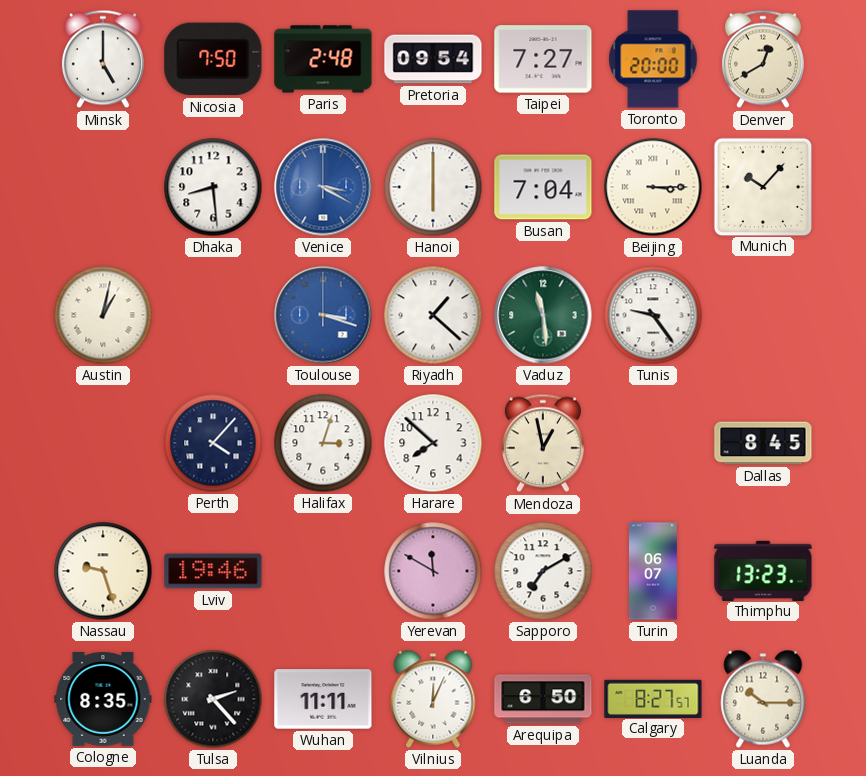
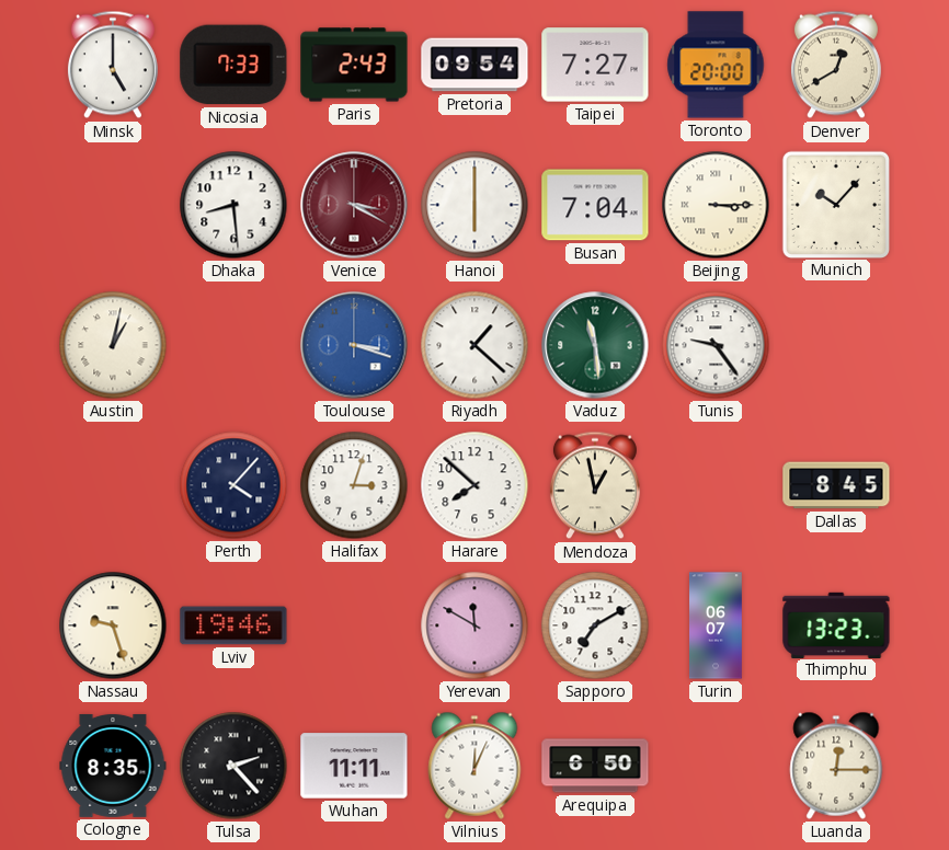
Nicosia: 7:50 -> 7:33
Paris: 2:48 -> 2:43
Venice dial: blue -> burgundy
Calgary: 8:27 -> none
Luanda: 10:15 -> 12:15
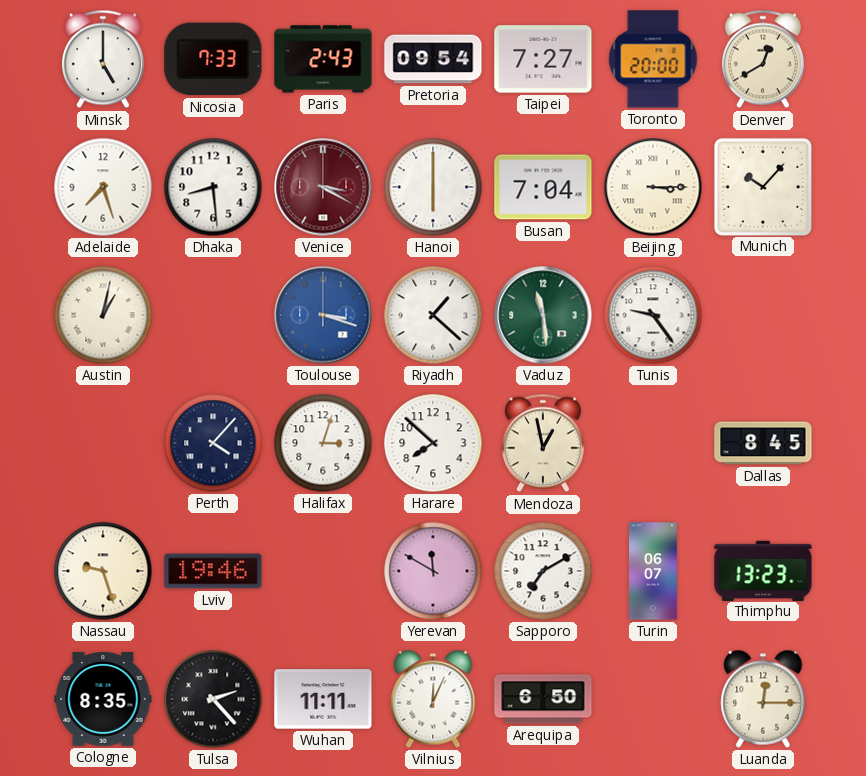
Adelaide: none -> 7:27
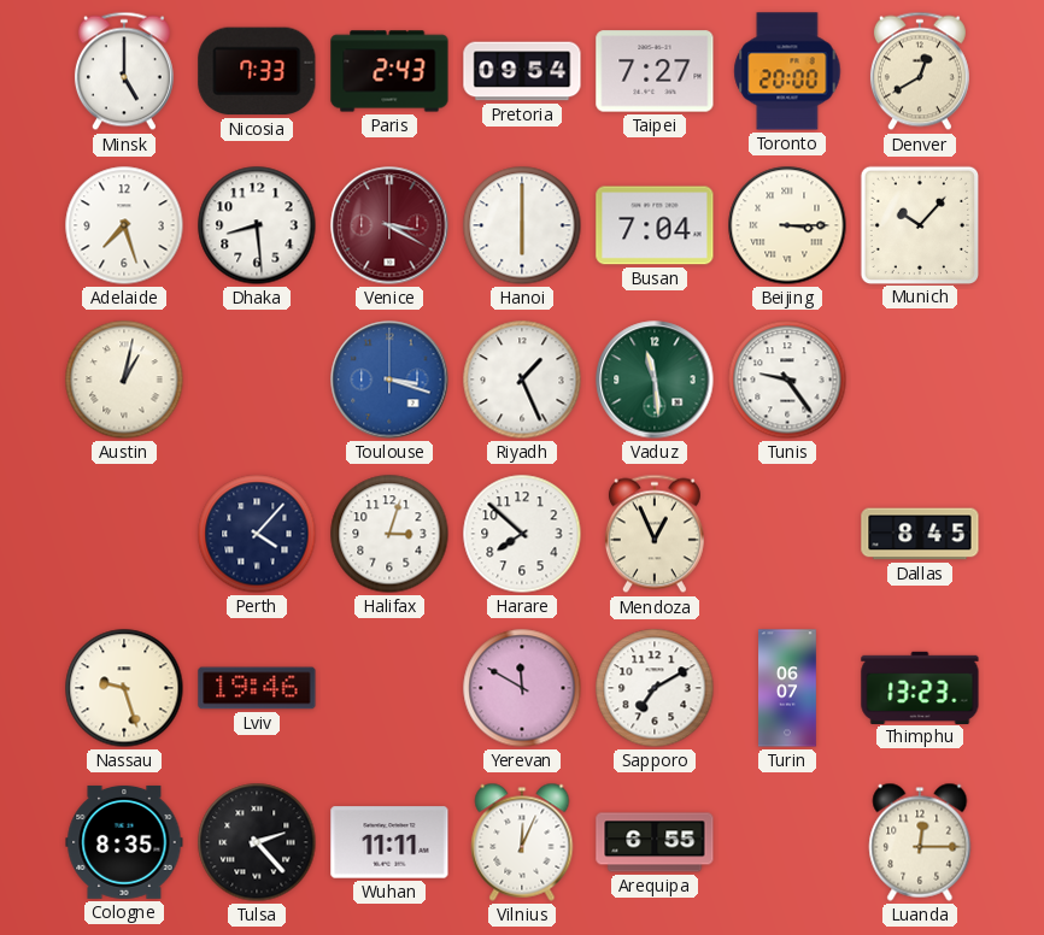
Riyadh: 1:22 -> 1:26
Mendoza: 12:58 -> 12:56
Arequipa: 6:50 -> 6:55
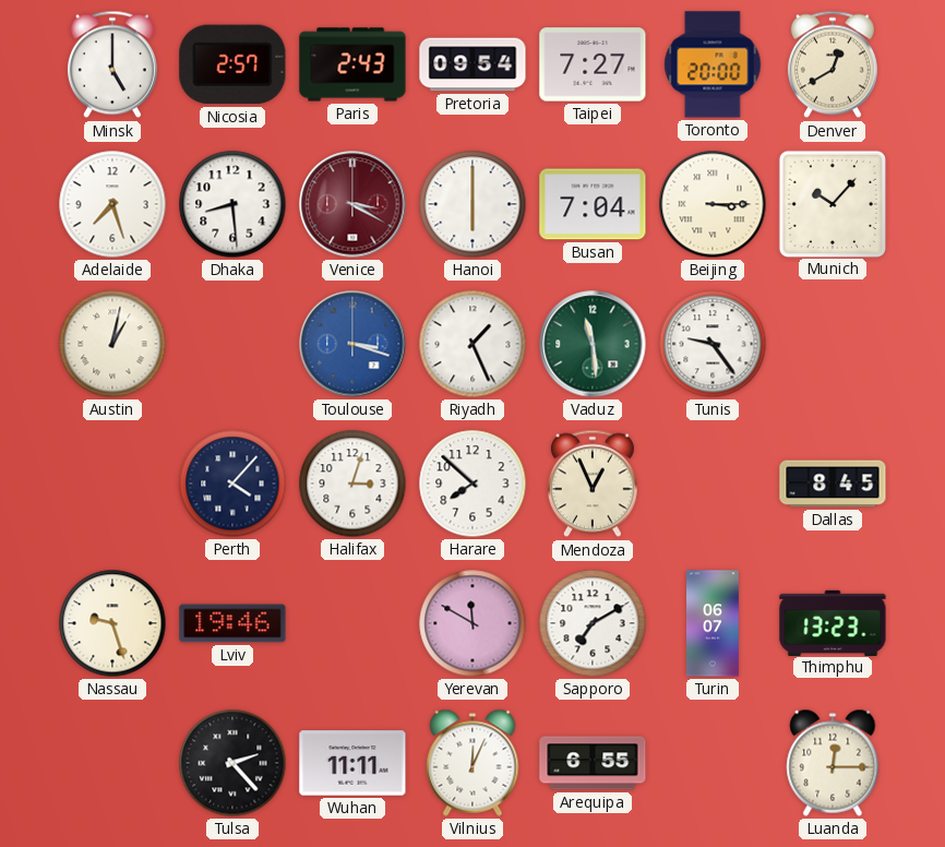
Nicosia: 7:33 -> 2:57
Cologne: 8:35 -> none
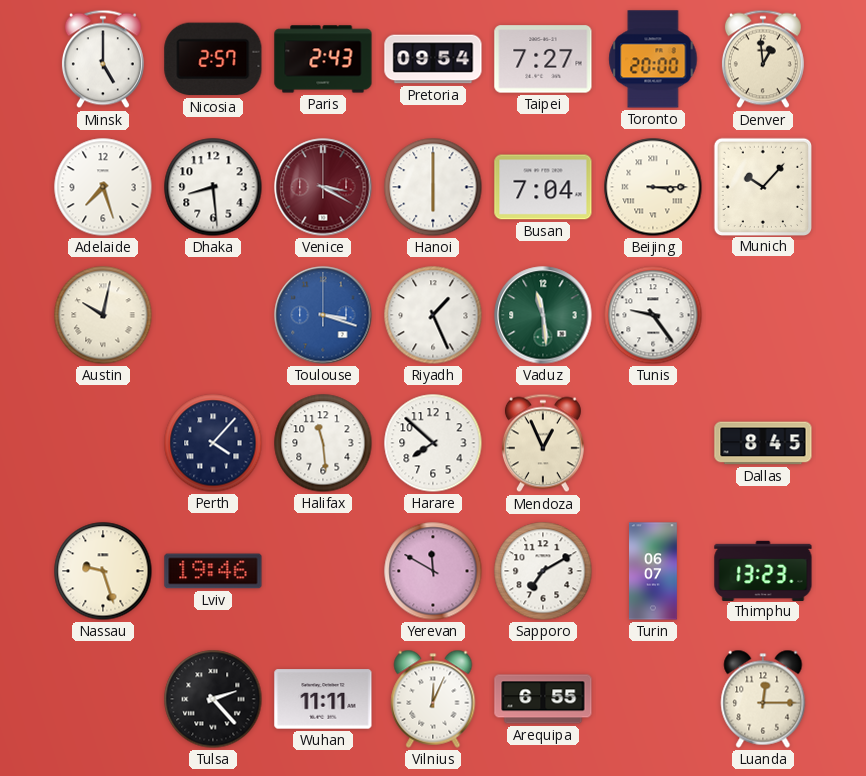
Denver: 12:40 -> 12:59
Austin: 1:02 -> 10:02
Halifax: 3:03 -> 11:29
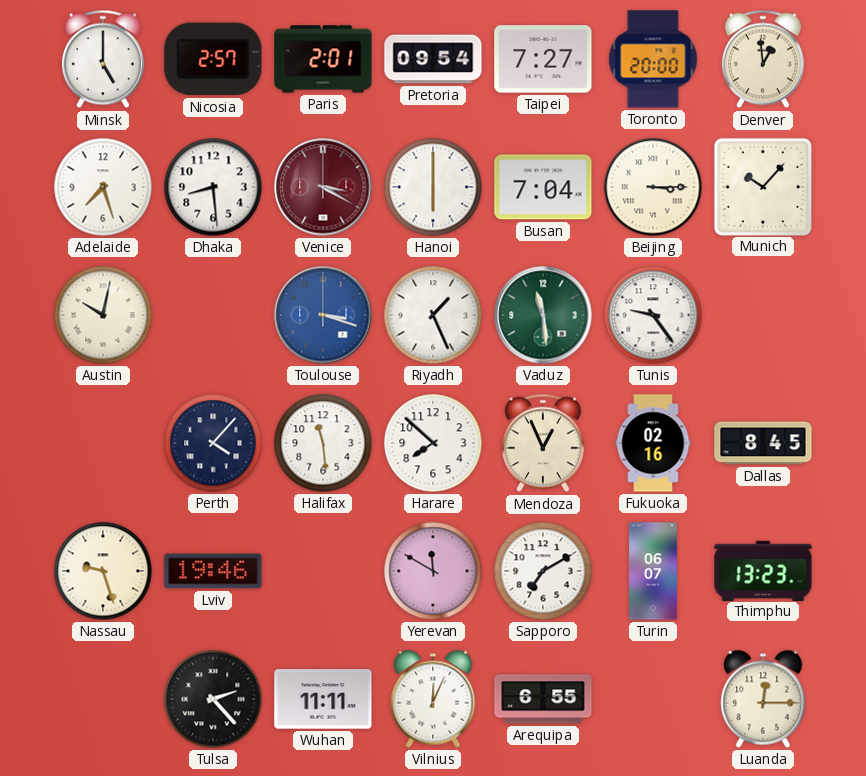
Paris: 2:43 -> 2:01
Fukuoka: none -> 02:16
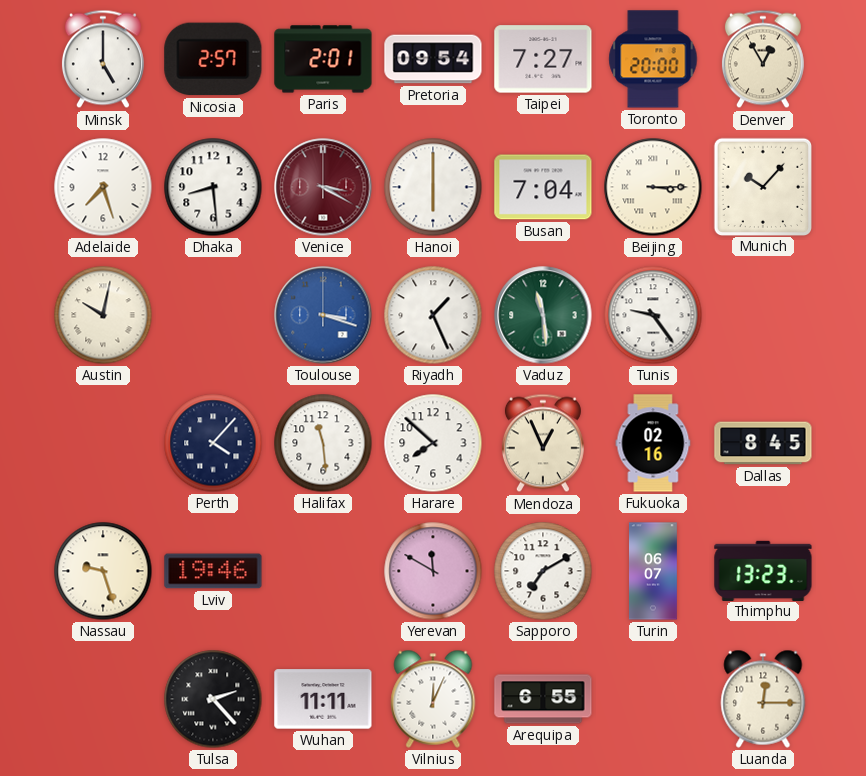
Denver: 12:59 -> 12:55
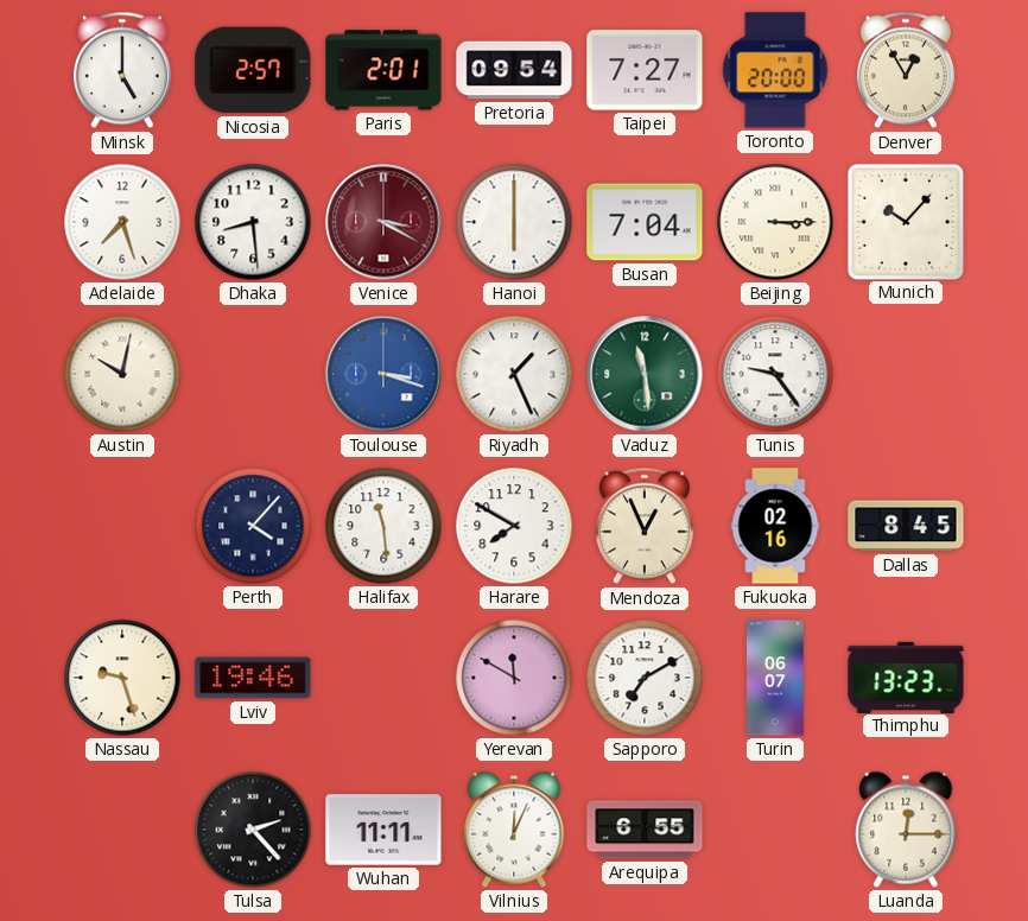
Harare: 7:52 -> 7:50
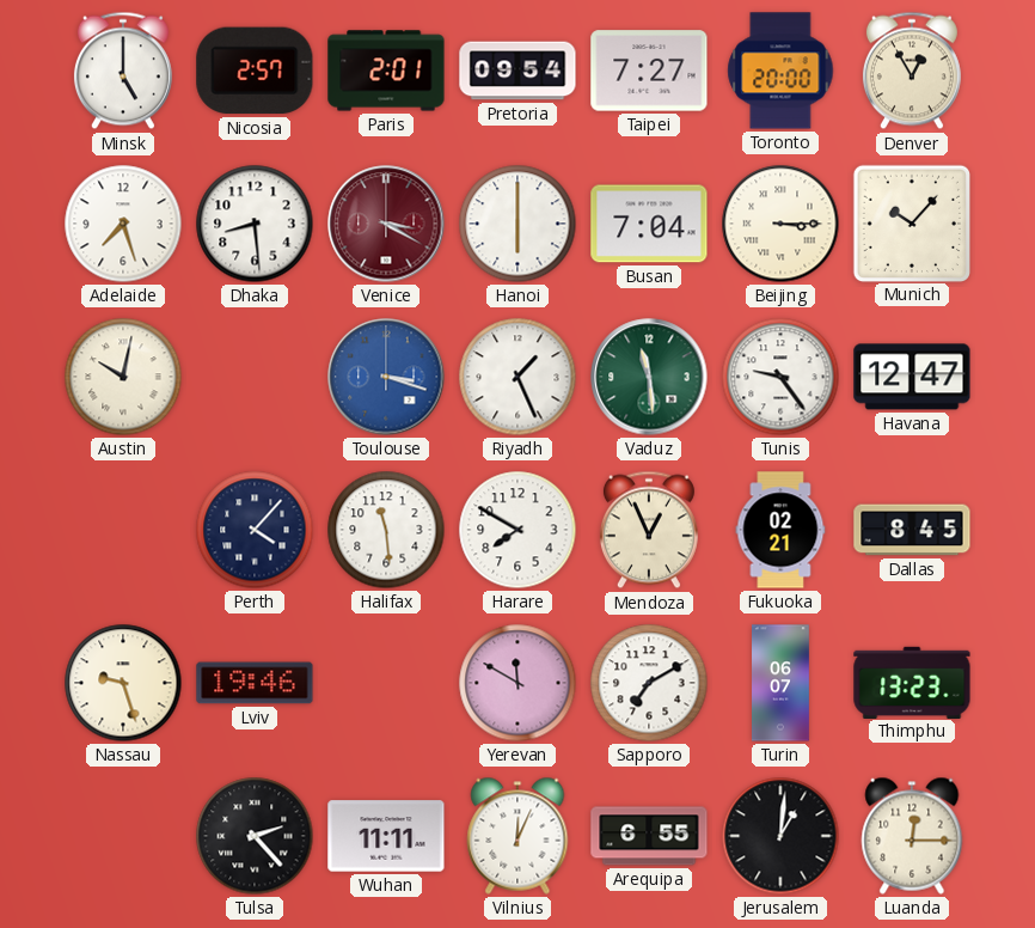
Havana: none -> 12:47
Fukuoka: 02:16 -> 02:21
Jerusalem: none -> 1:01
